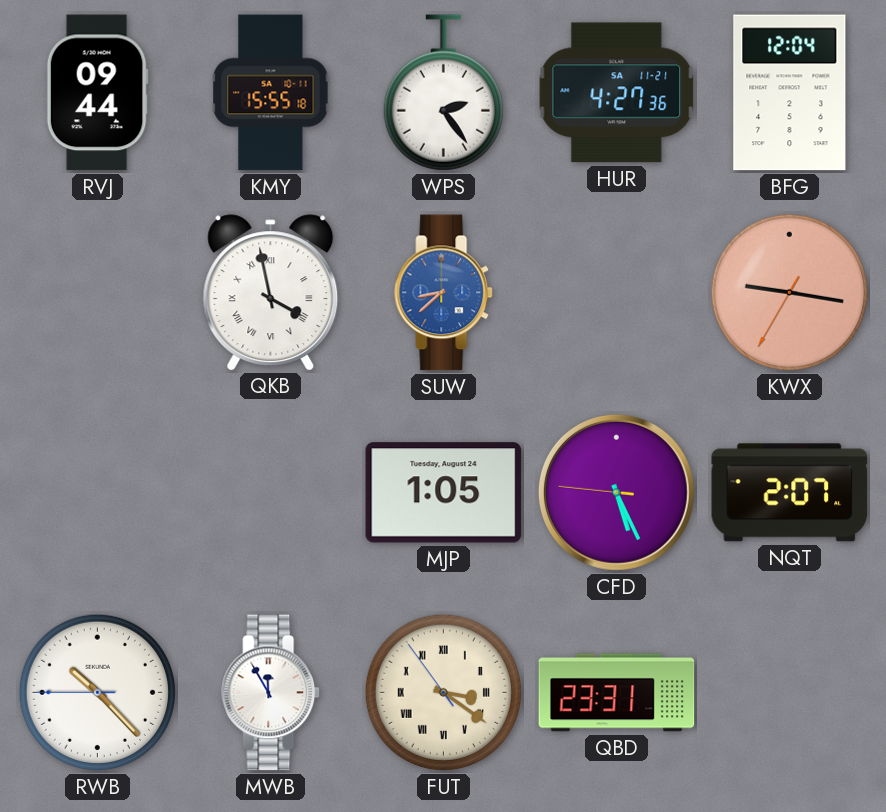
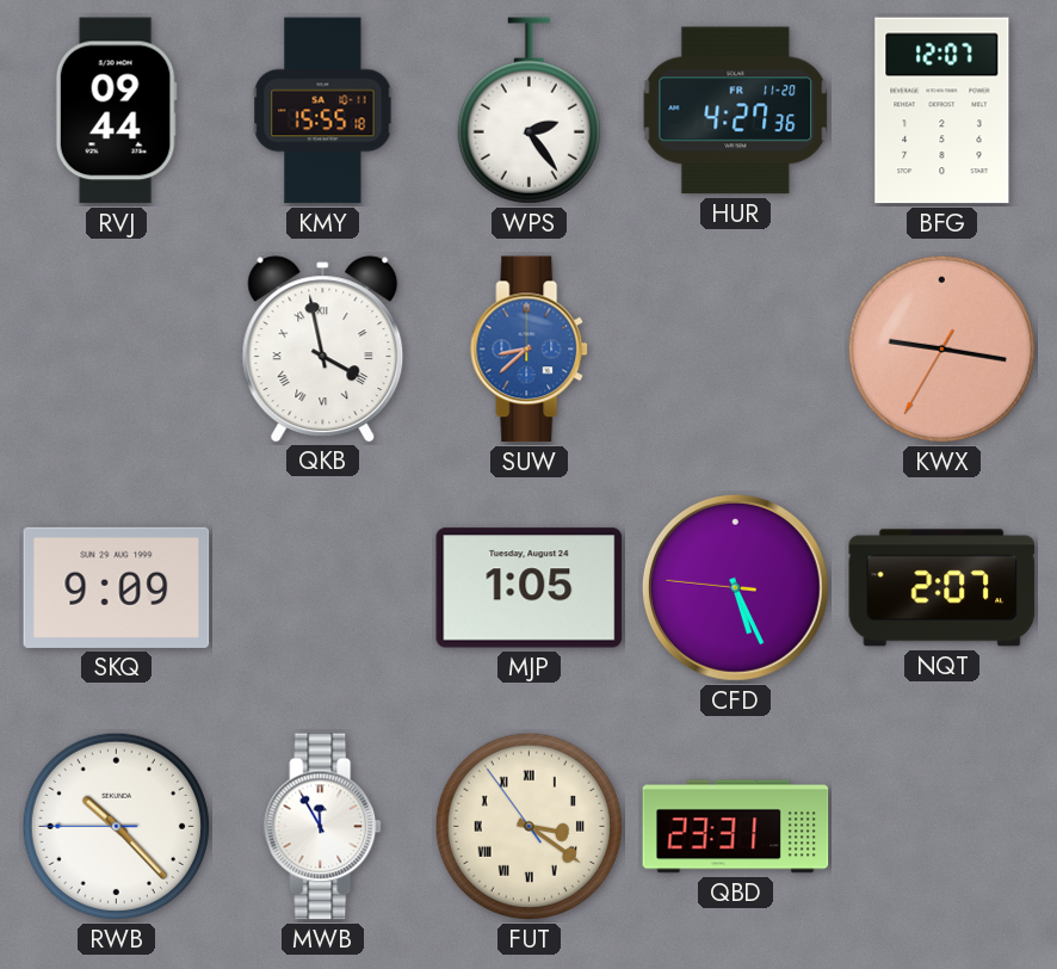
HUR date: SA 11-21 -> FR 11-20
BFG: 12:04 -> 12:07
SKQ: none -> 9:09
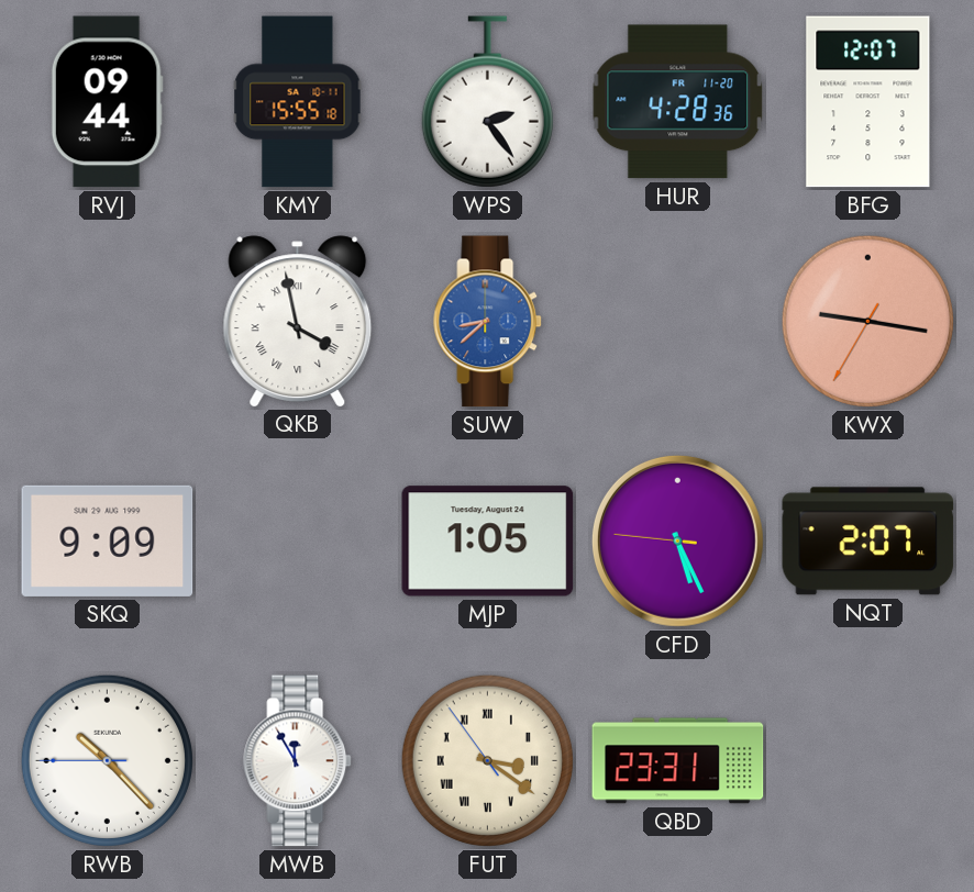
HUR: 4:27 -> 4:28
